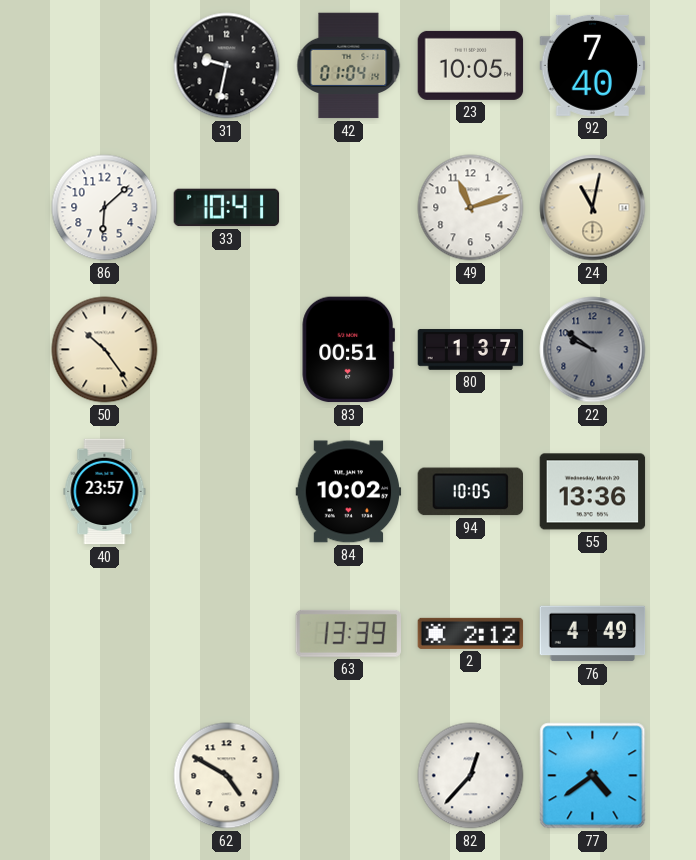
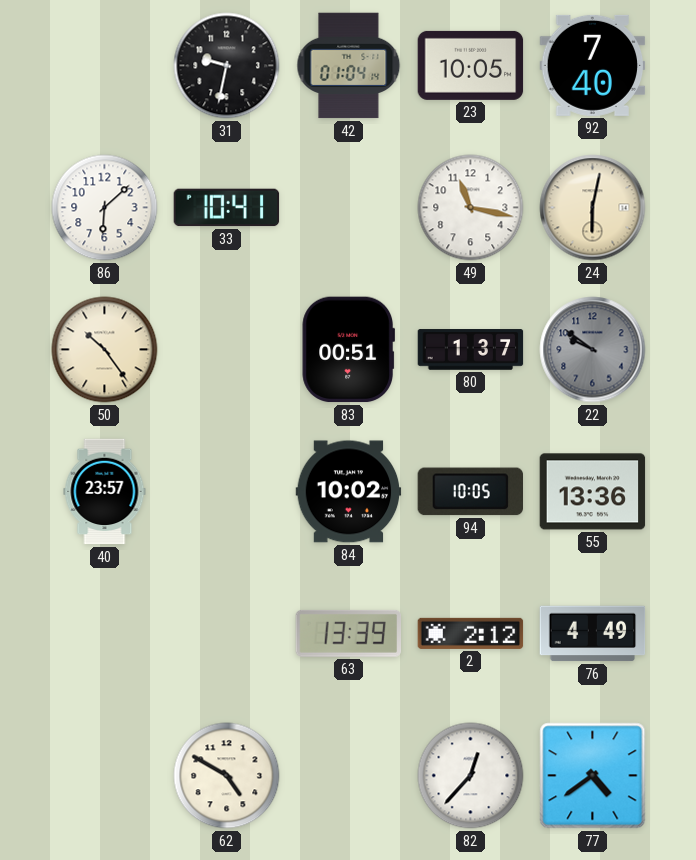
49: 11:12 -> 11:17
24: 11:02 -> 6:02
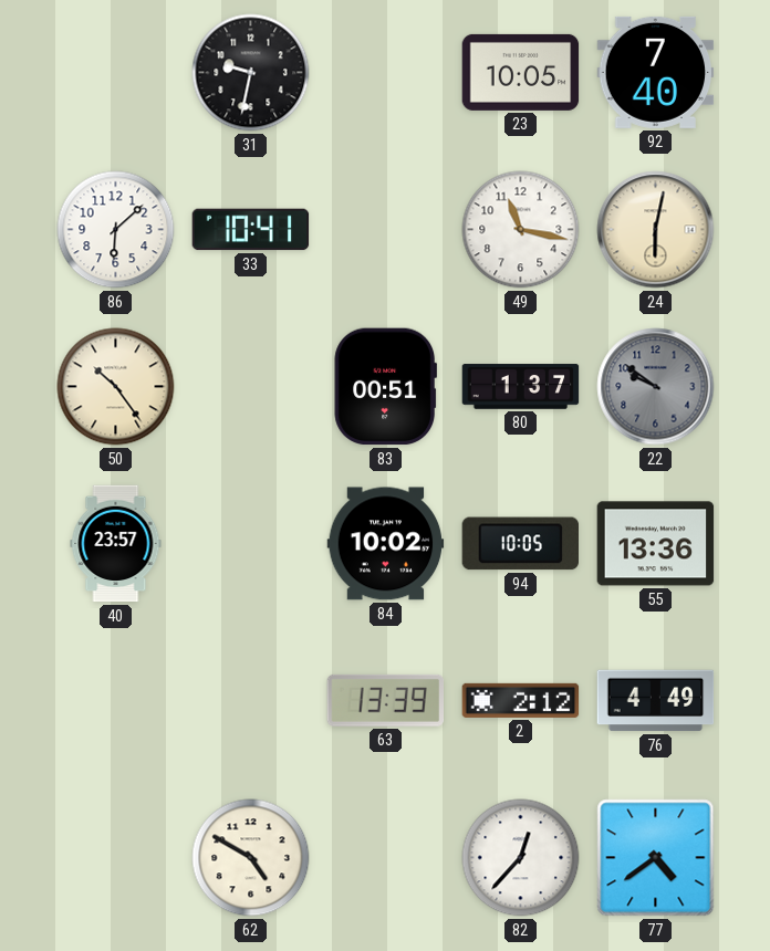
42: 01:04 -> none
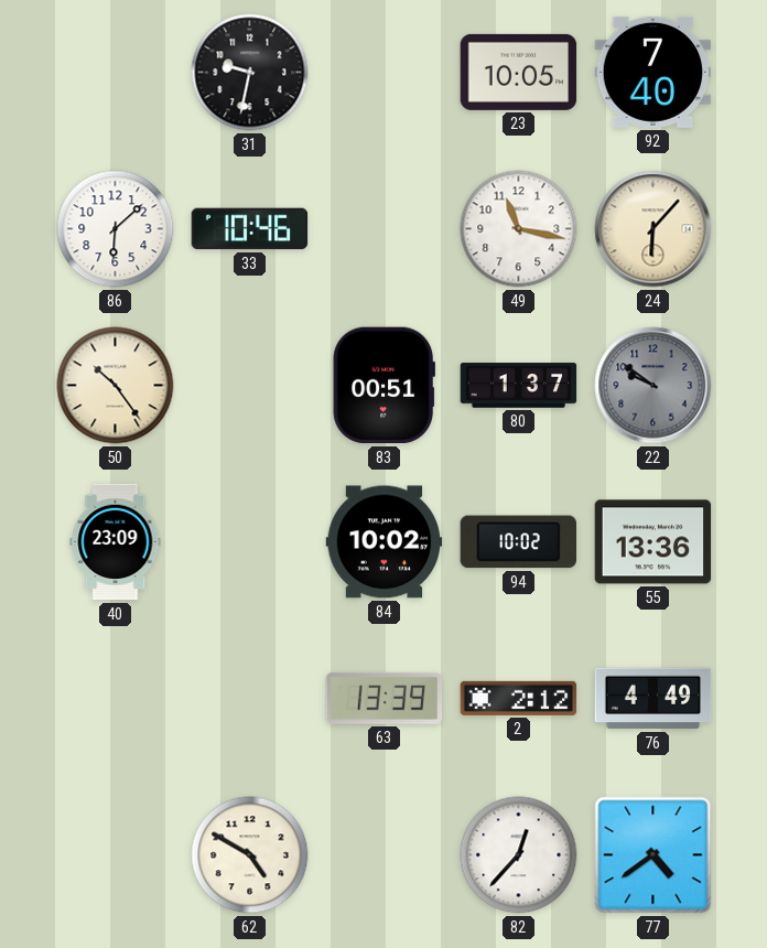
33: 10:41 -> 10:46
24: 6:02 -> 6:07
40: 23:57 -> 23:09
94: 10:05 -> 10:02
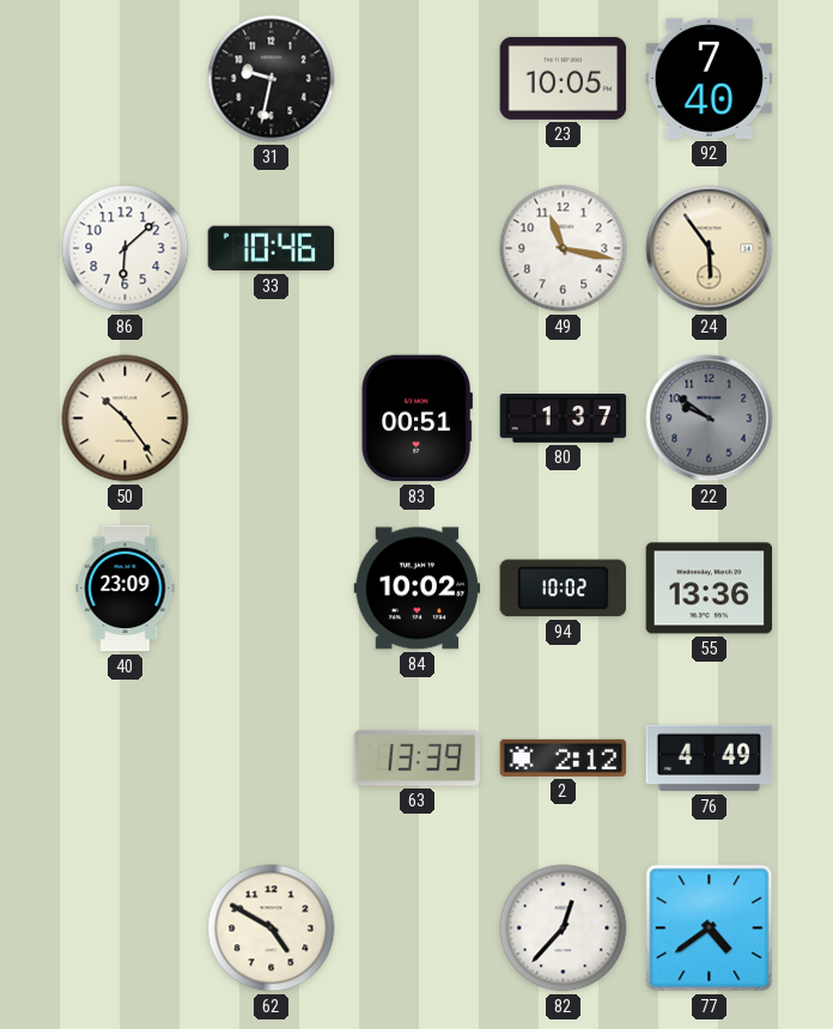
24: 6:07 -> 5:54
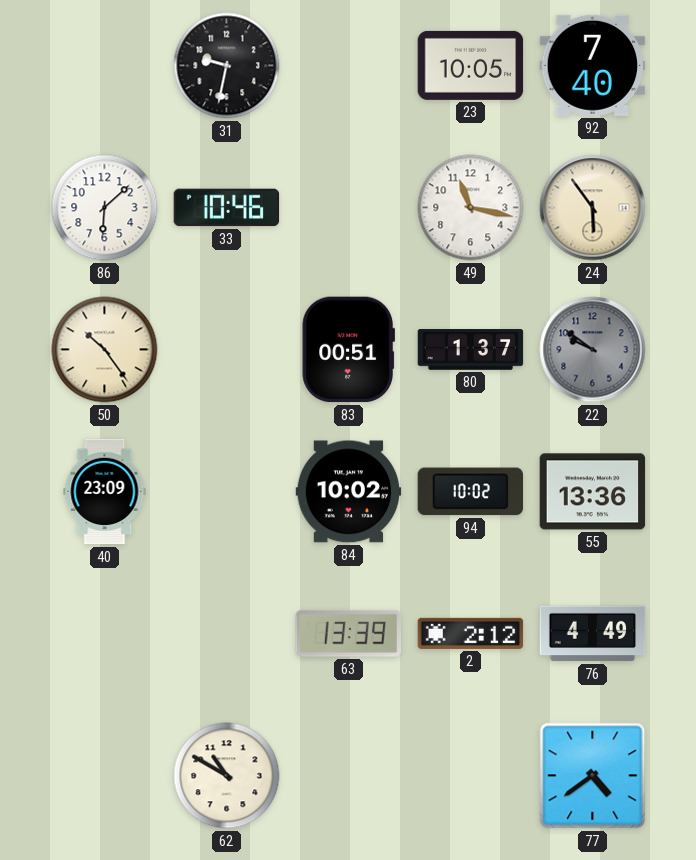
62: 4:50 -> 10:50
82: 12:37 -> none
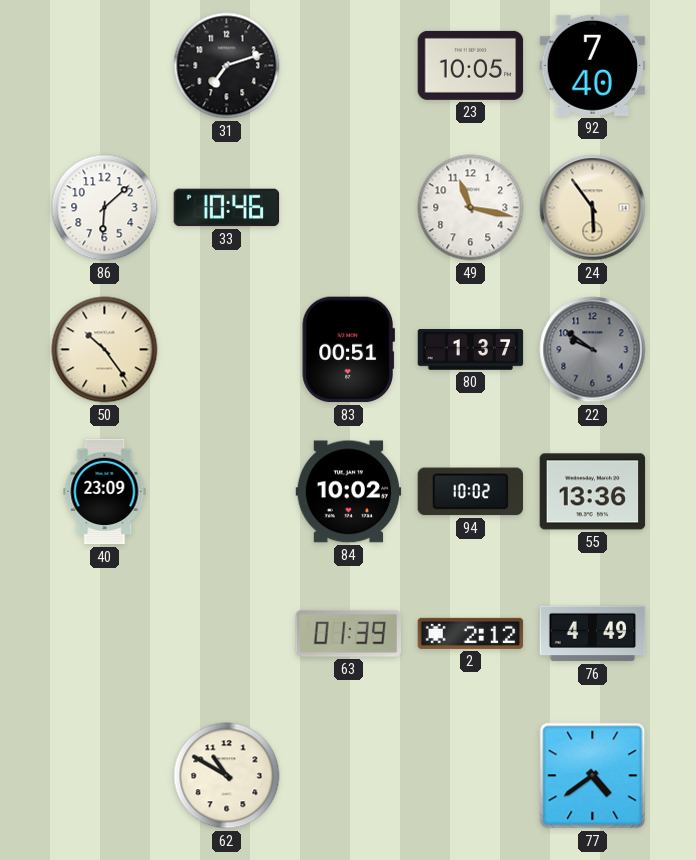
31: 9:32 -> 7:12
63: 13:39 -> 01:39
